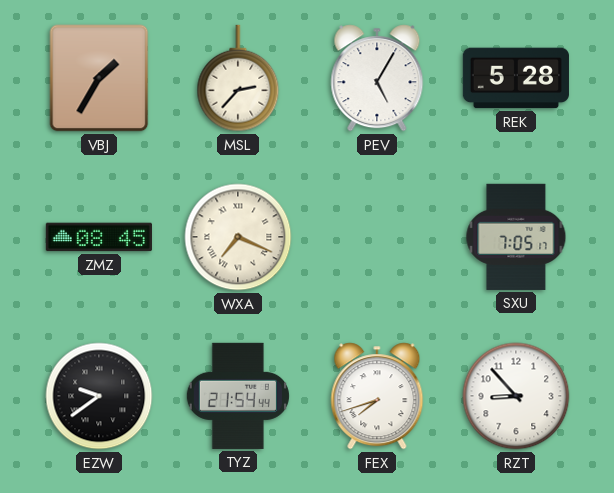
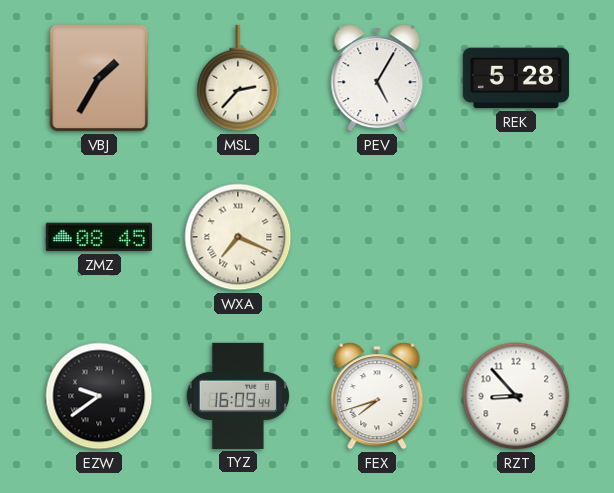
SXU: 7:05 -> none
TYZ: 21:54 -> 16:09
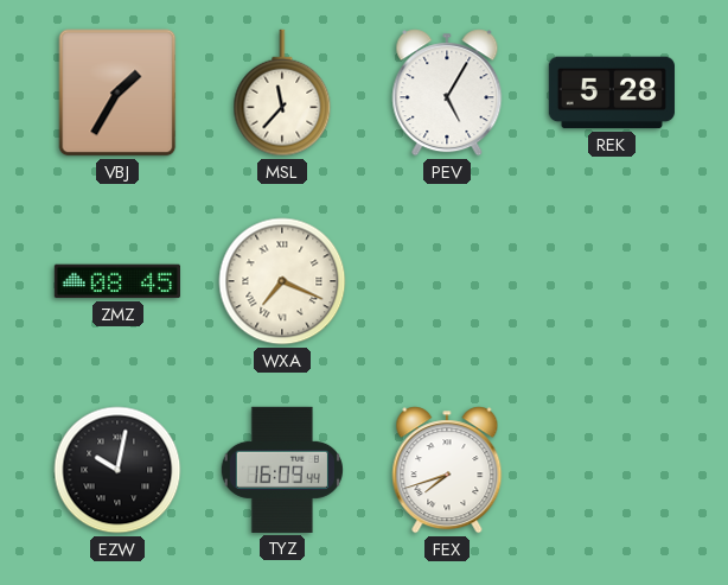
MSL: 2:37 -> 11:37
EZW: 9:39 -> 10:02
RZT: 8:53 -> none
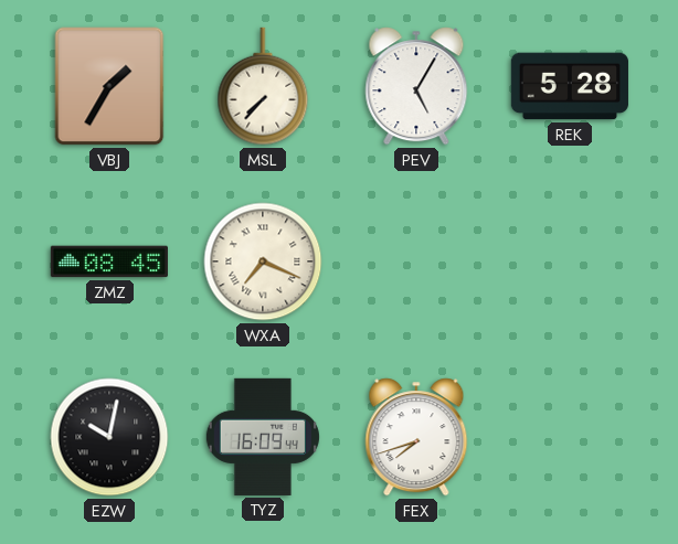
MSL: 11:37 -> 7:37
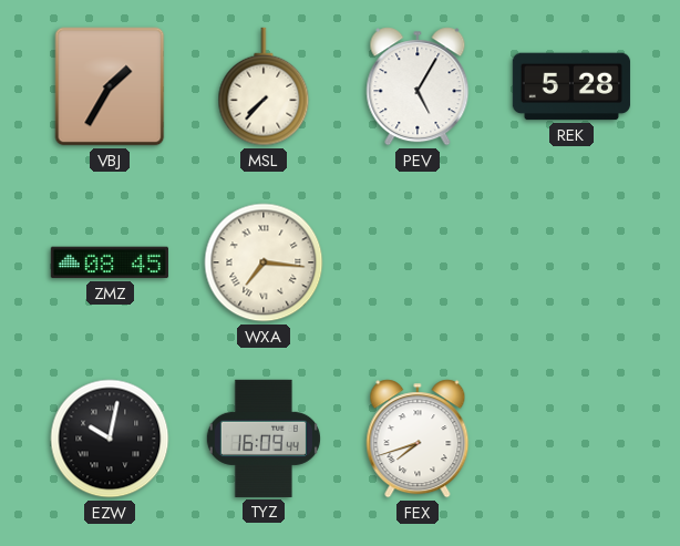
WXA: 7:19 -> 7:16
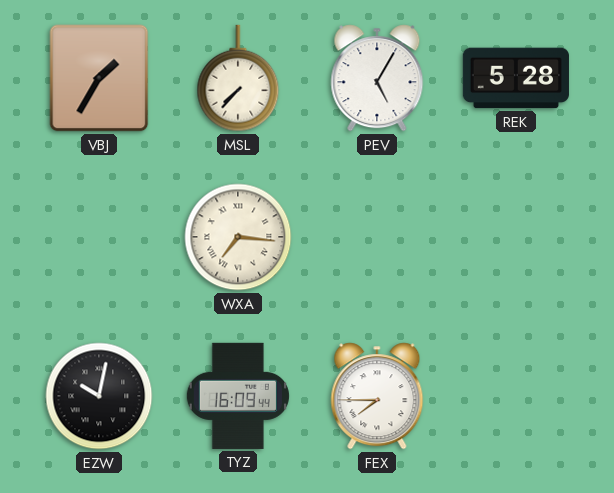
ZMZ: 08:45 -> none
FEX: 7:42 -> 7:45
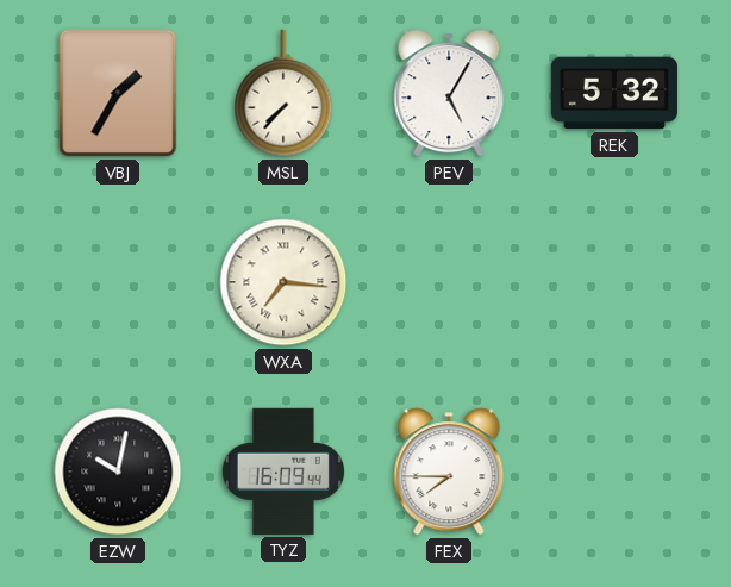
REK: 5:28 -> 5:32
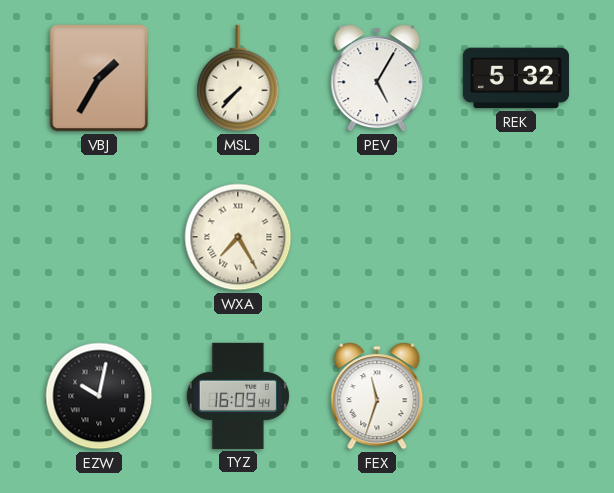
WXA: 7:16 -> 7:25
FEX: 7:45 -> 11:33
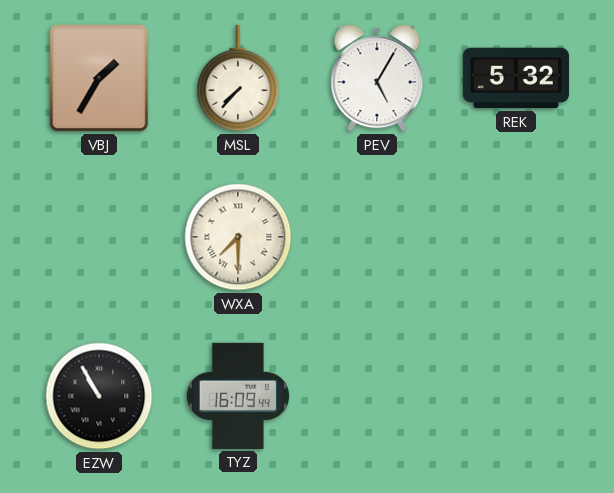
WXA: 7:25 -> 7:30
EZW: 10:02 -> 10:55
FEX: 11:33 -> none
